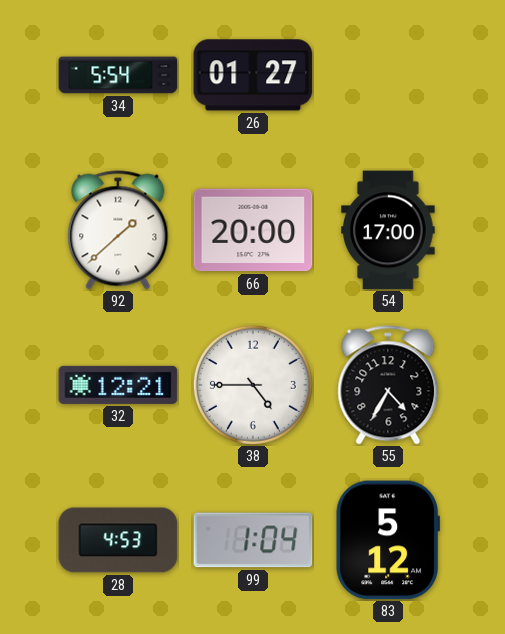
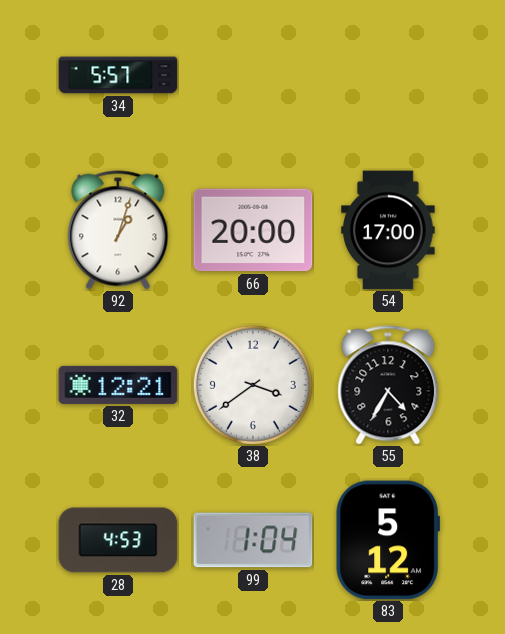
34: 5:54 -> 5:57
26: 01:27 -> none
92: 1:38 -> 1:03
38: 4:45 -> 3:39
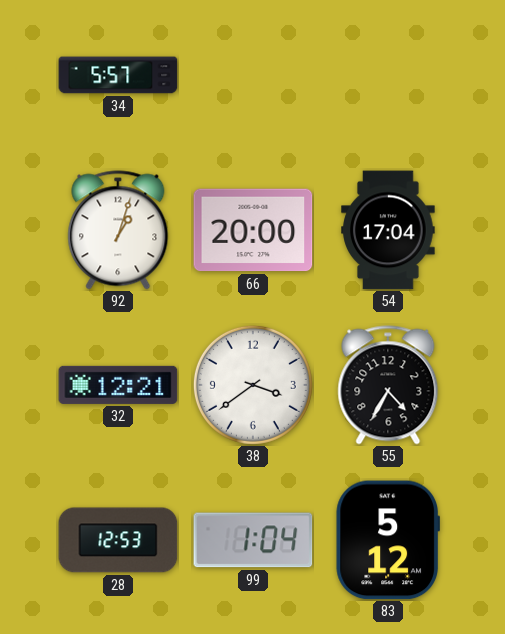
54: 17:00 -> 17:04
28: 4:53 -> 12:53
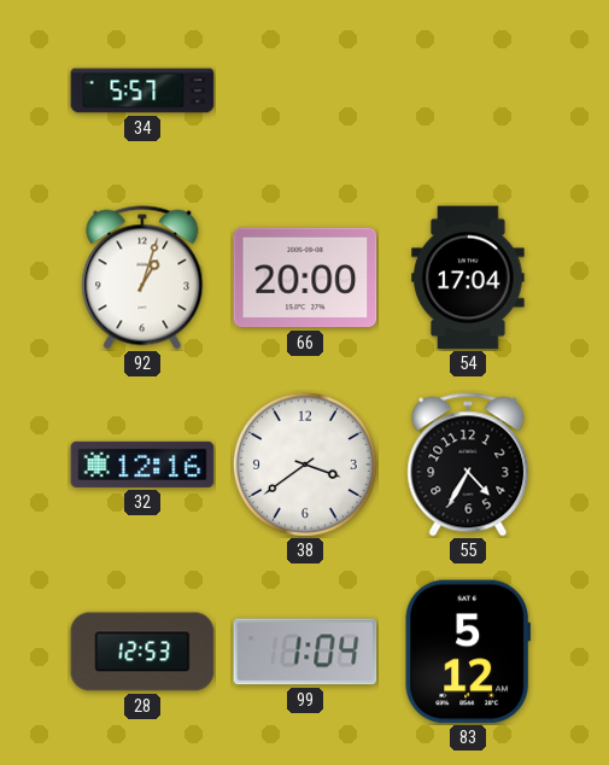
32: 12:21 -> 12:16
